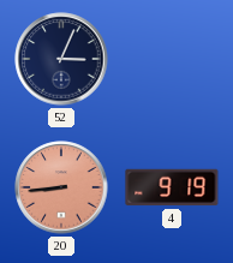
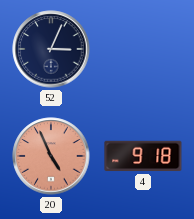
20: 8:44 -> 4:56
4: 9:19 -> 9:18
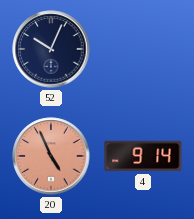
52: 3:04 -> 10:04
4: 9:18 -> 9:14
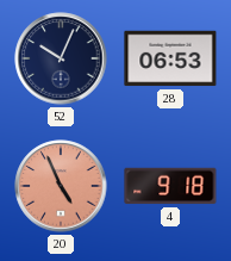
28: none -> 06:53
4: 9:14 -> 9:18
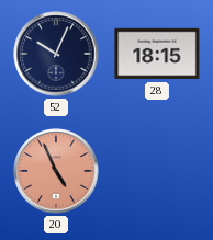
28: 06:53 -> 18:15
4: 9:18 -> none
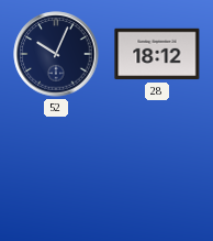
28: 18:15 -> 18:12
20: 4:56 -> none
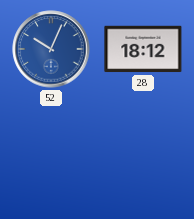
52 dial: navy -> blue
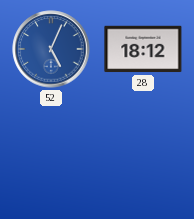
52: 10:04 -> 5:04
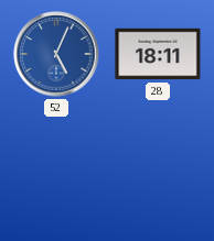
28: 18:12 -> 18:11
